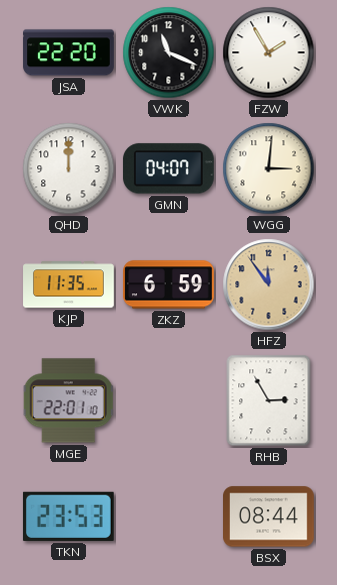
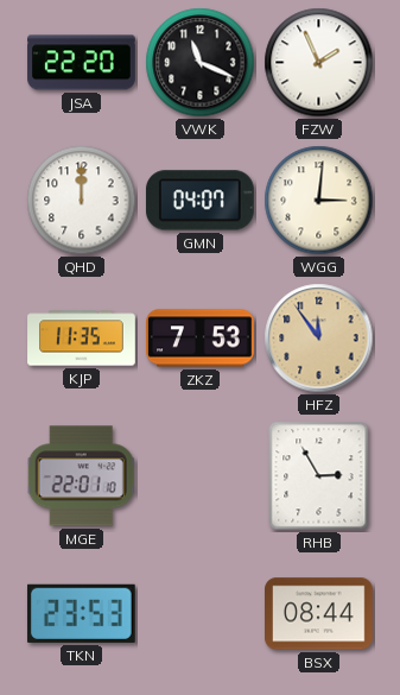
FZW: 1:55 -> 1:56
ZKZ: 6:59 -> 7:53
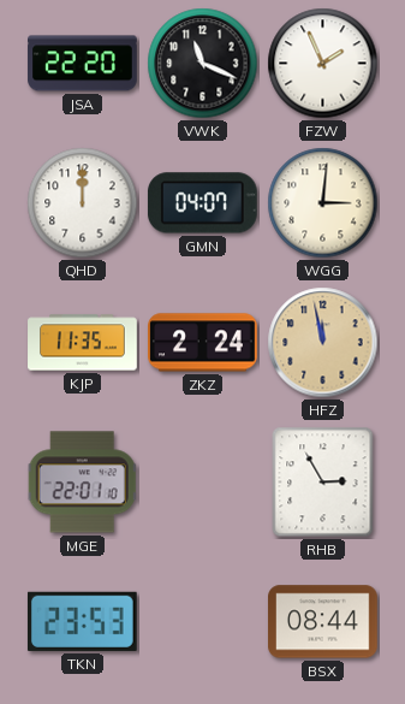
ZKZ: 7:53 -> 2:24
HFZ: 11:54 -> 11:58
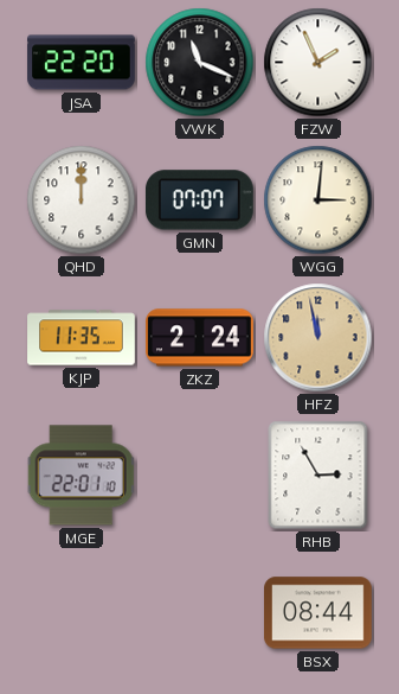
GMN: 04:07 -> 07:07
TKN: 23:53 -> none
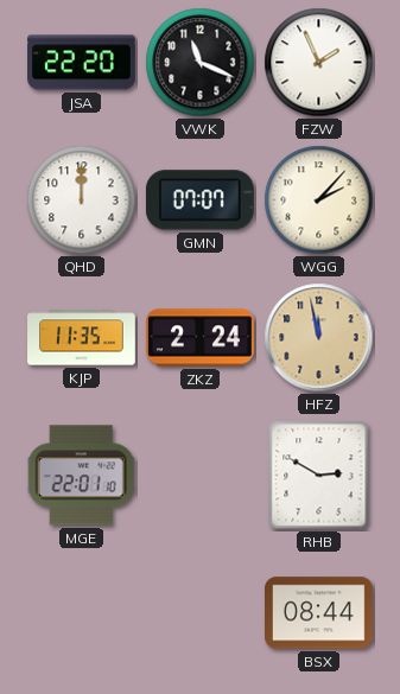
WGG: 3:01 -> 2:07
RHB: 2:55 -> 2:50
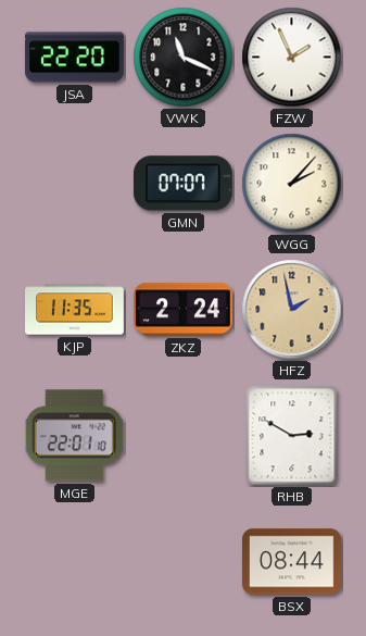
QHD: 12:00 -> none
HFZ: 11:58 -> 1:58
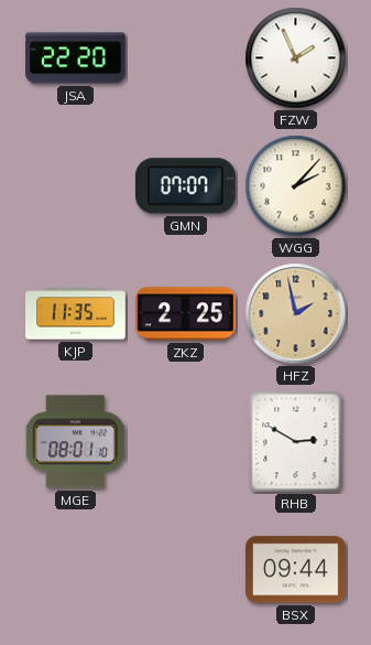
VWK: 11:19 -> none
ZKZ: 2:24 -> 2:25
MGE: 22:01 -> 08:01
BSX: 08:44 -> 09:44
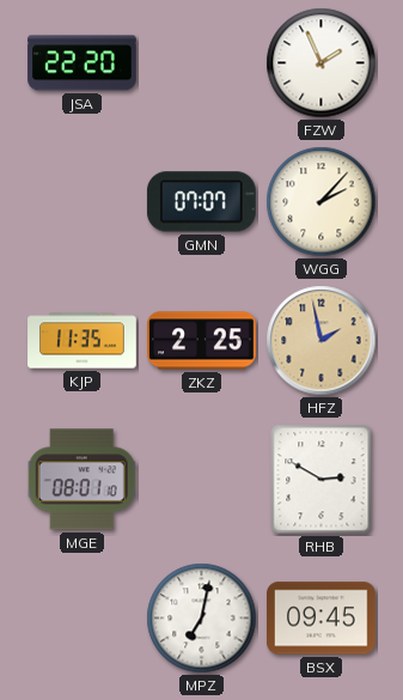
MPZ: none -> 7:02
BSX: 09:44 -> 09:45
